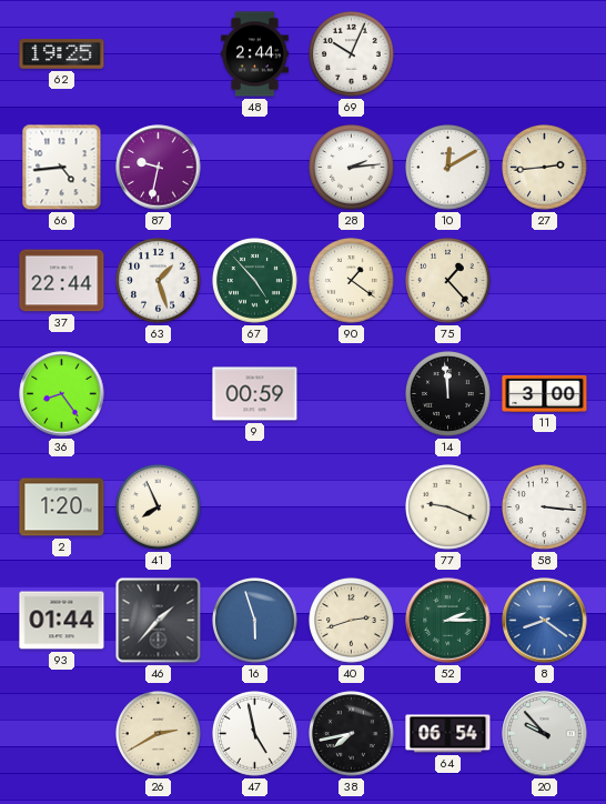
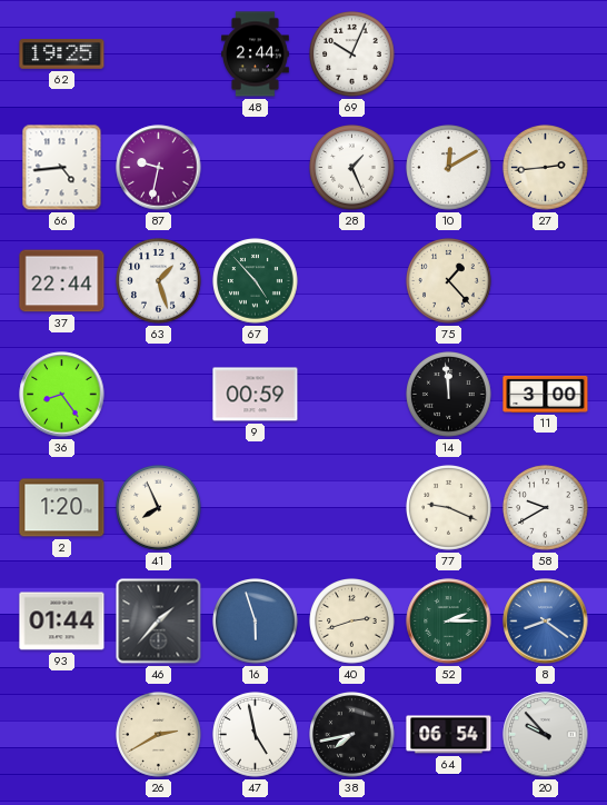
28: 2:14 -> 1:26
90: 1:21 -> none
58: 3:16 -> 9:40
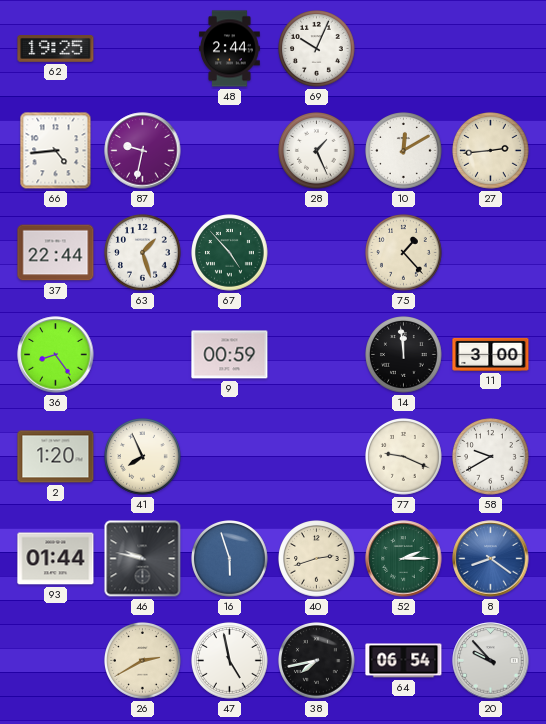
46: 1:37 -> 9:47
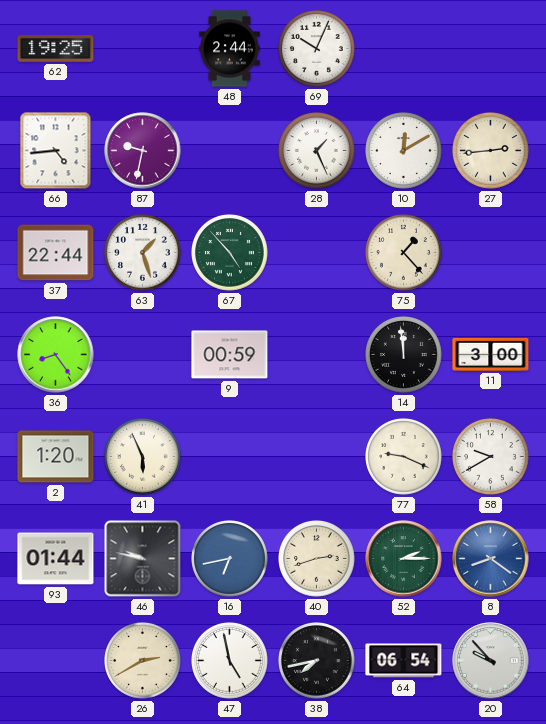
41: 7:56 -> 5:56
16: 5:57 -> 6:43
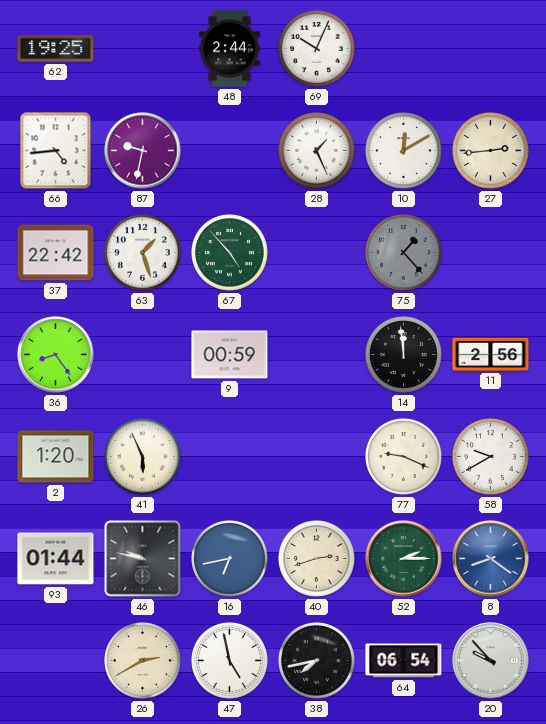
37: 22:44 -> 22:42
75 dial: cream -> grey
11: 3:00 -> 2:56
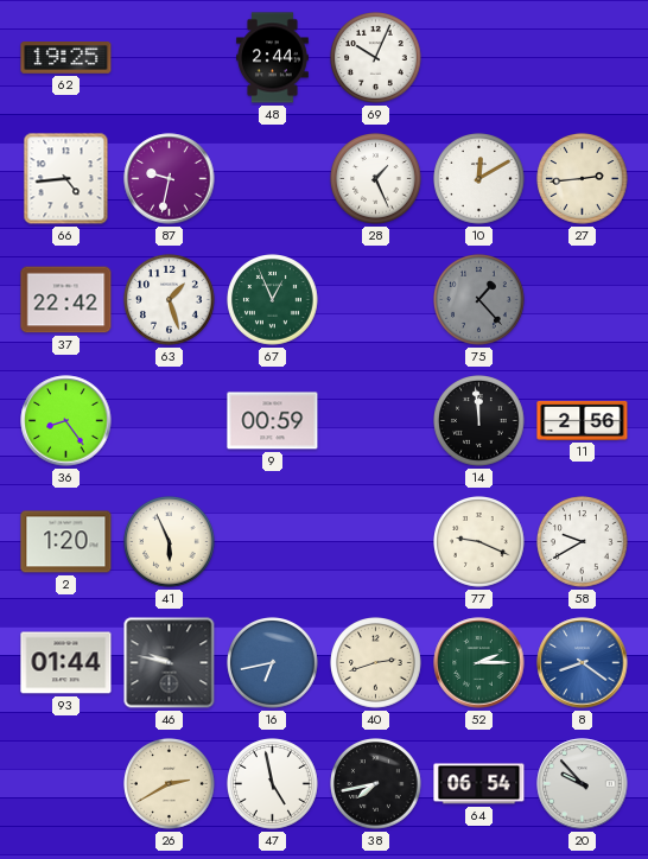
67: 4:53 -> 12:56
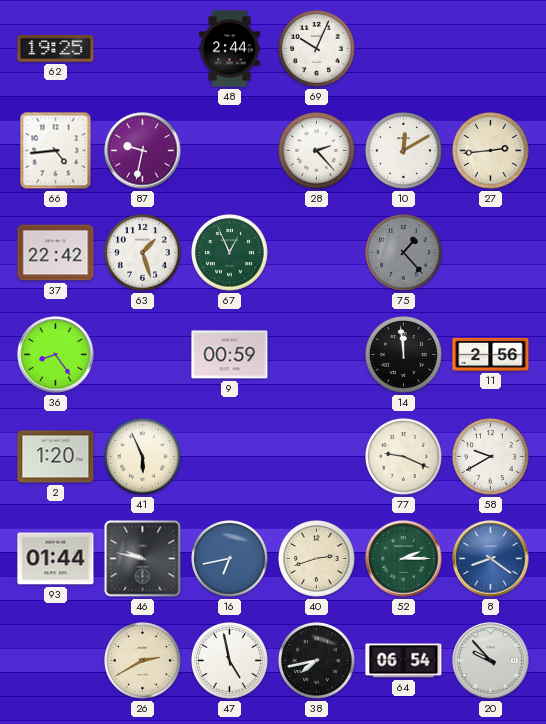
28: 1:26 -> 2:23
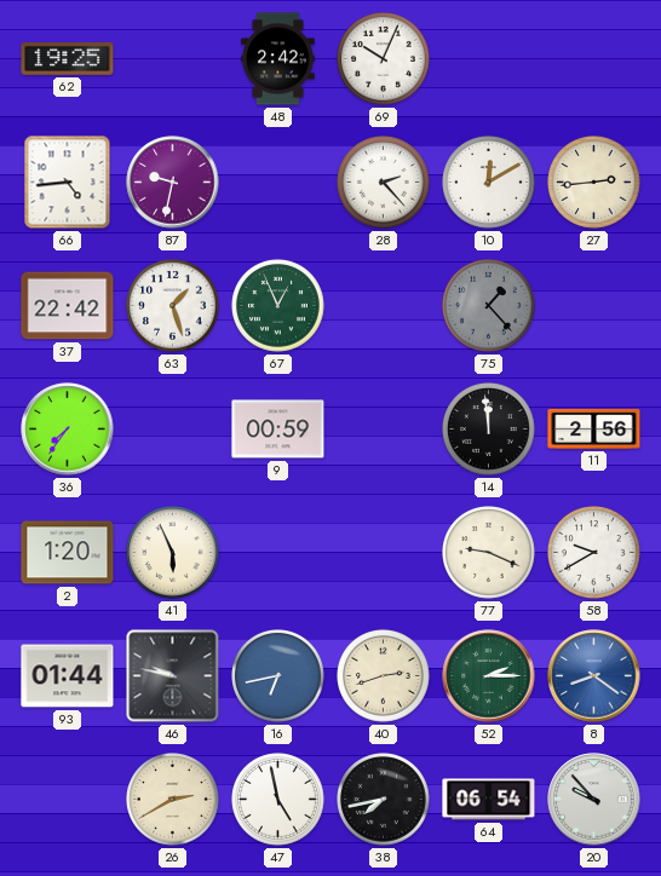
48: 2:44 -> 2:42
36: 8:24 -> 7:36
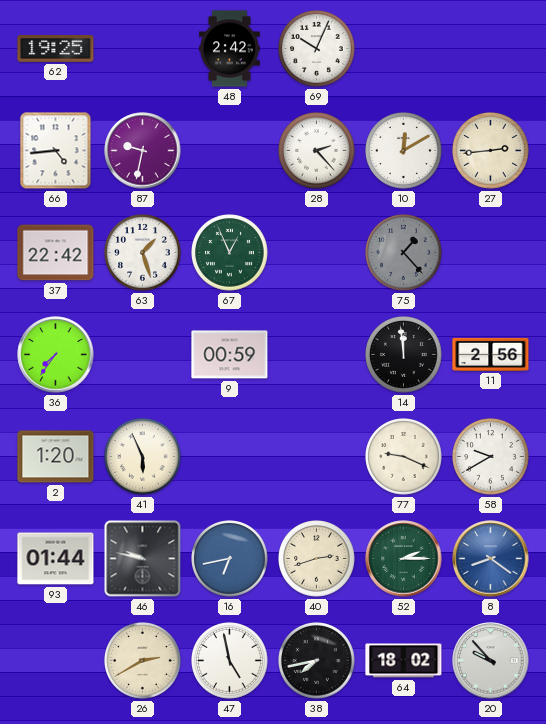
64: 06:54 -> 18:02
